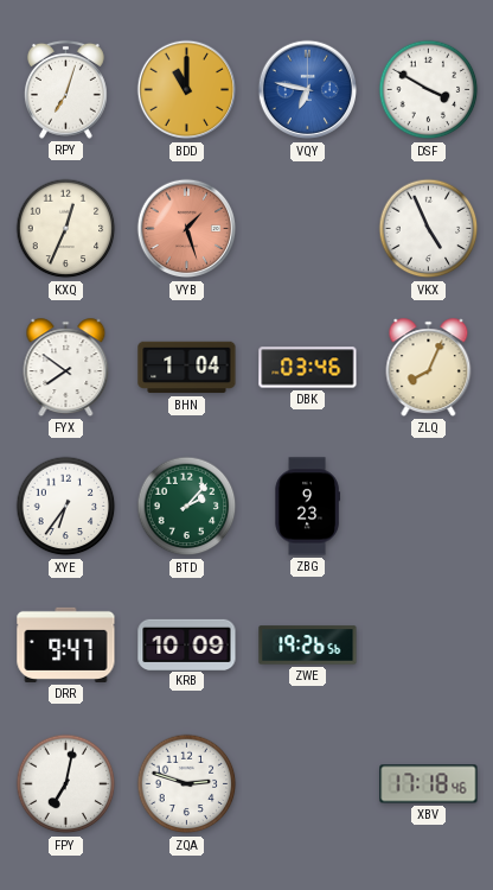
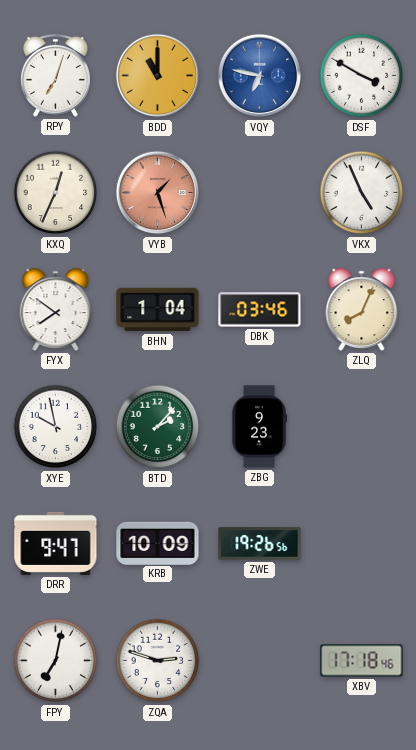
XYE: 6:36 -> 9:58
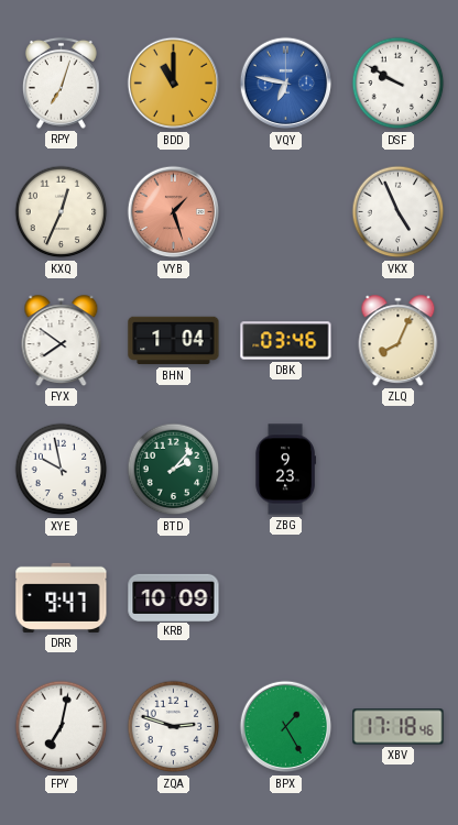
DSF: 3:50 -> 9:50
ZWE: 19:26 -> none
BPX: none -> 1:25
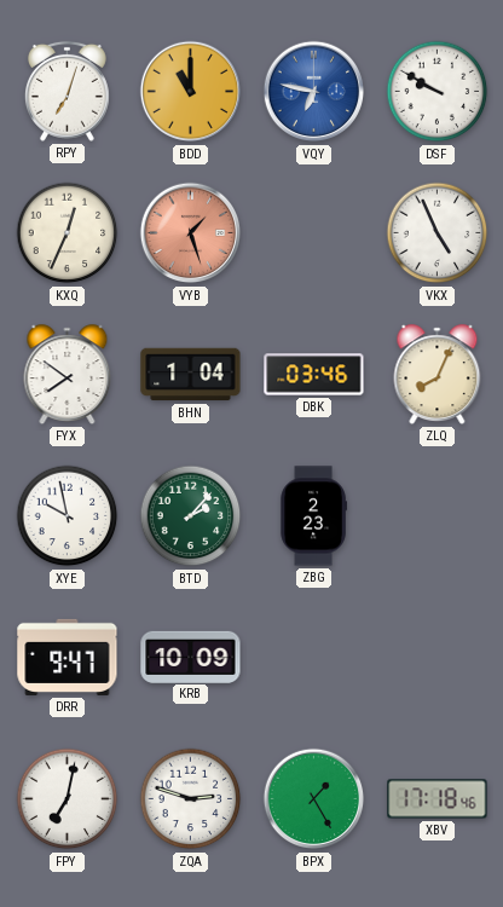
ZBG: 9:23 -> 2:23
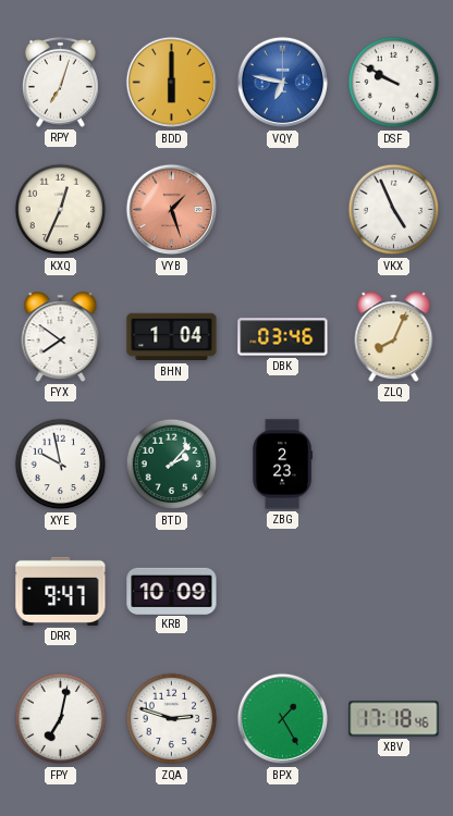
BDD: 11:00 -> 6:00
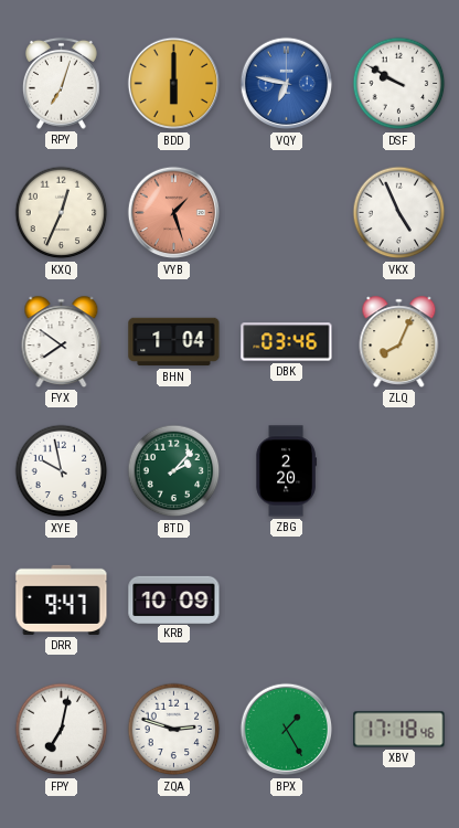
ZBG: 2:23 -> 2:20
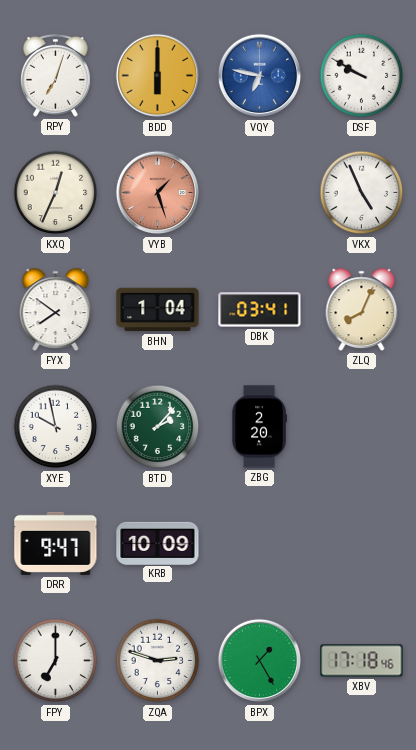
DBK: 03:46 -> 03:41
FPY: 7:02 -> 7:00
